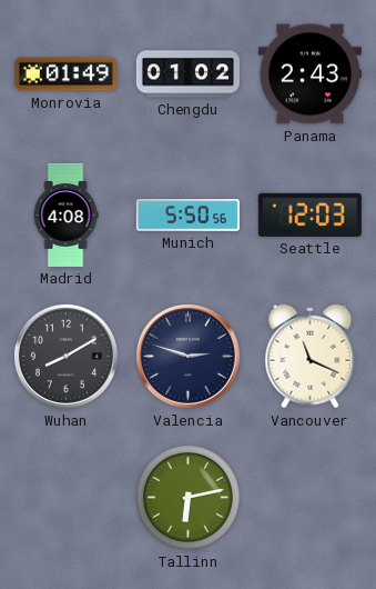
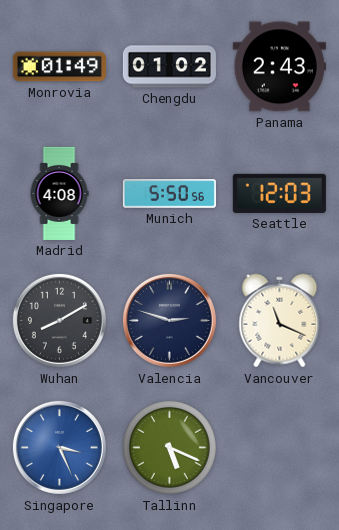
Singapore: none -> 3:26
Tallinn: 6:13 -> 5:19
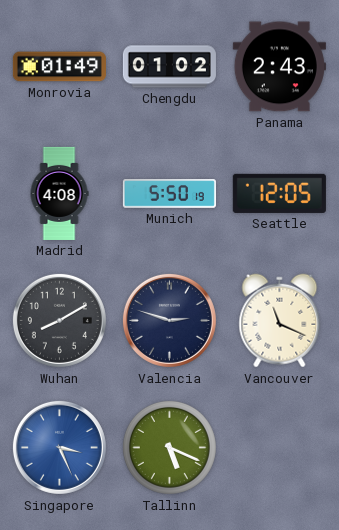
Munich: 5:50:56 -> 5:50:19
Seattle: 12:03 -> 12:05
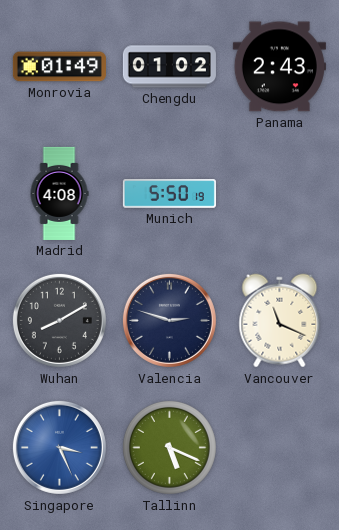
Seattle: 12:05 -> none
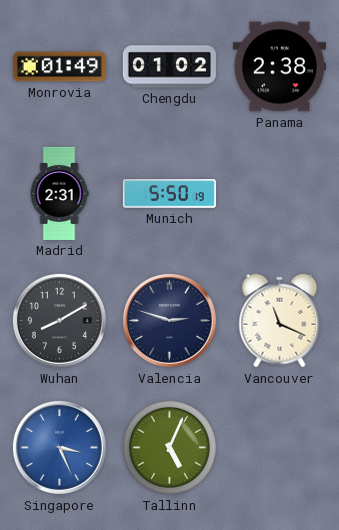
Panama: 2:43 -> 2:38
Madrid: 4:08 -> 2:31
Tallinn: 5:19 -> 5:04
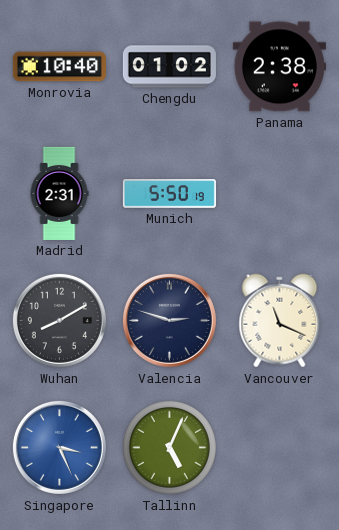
Monrovia: 01:49 -> 10:40
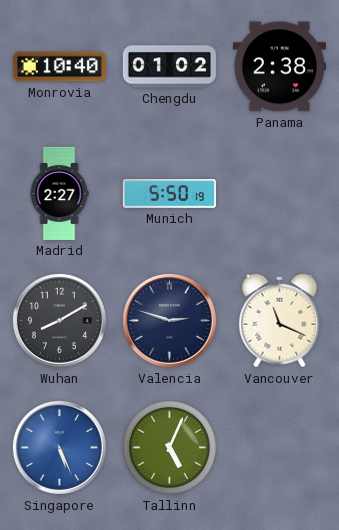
Madrid: 2:31 -> 2:27
Singapore: 3:26 -> 5:26
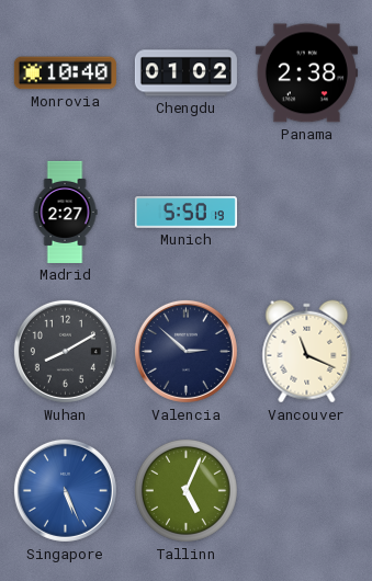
Valencia: 2:48 -> 2:52
